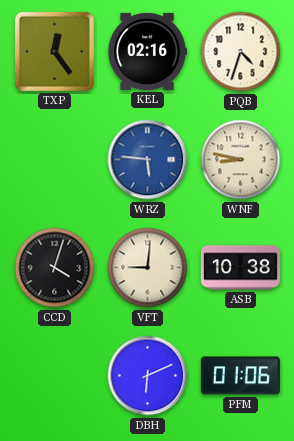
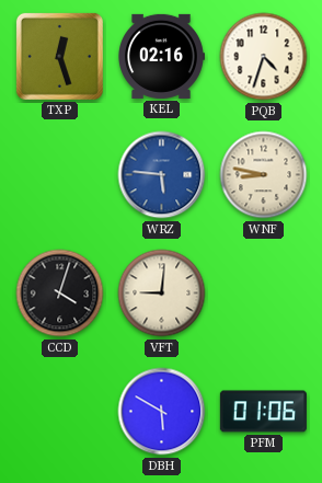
TXP: 12:24 -> 12:27
ASB: 10:38 -> none
DBH: 6:11 -> 5:50
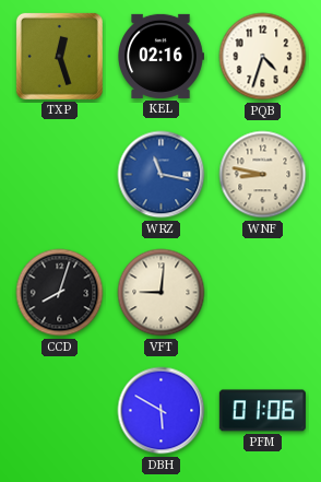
WRZ: 5:46 -> 11:17
CCD: 4:03 -> 8:03
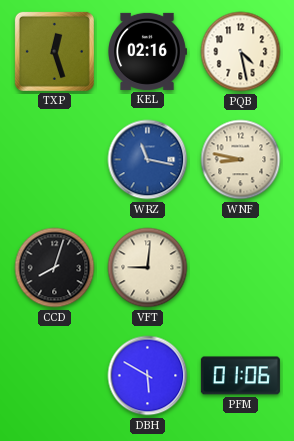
PQB: 4:33 -> 4:28
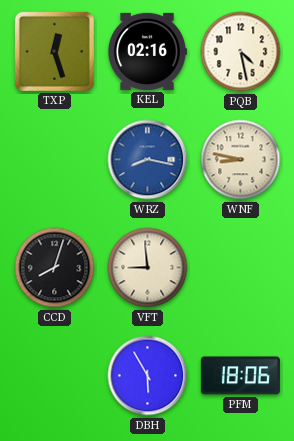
WRZ: 11:17 -> 8:17
VFT: 9:01 -> 8:59
DBH: 5:50 -> 5:55
PFM: 01:06 -> 18:06
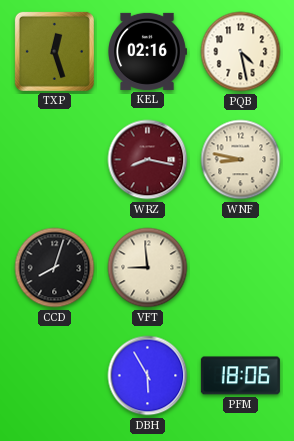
WRZ dial: blue -> burgundy
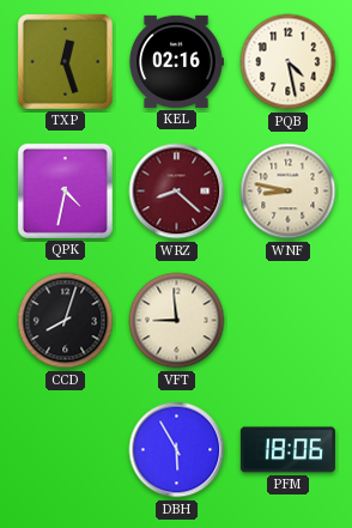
QPK: none -> 4:32
WRZ: 8:17 -> 8:22
